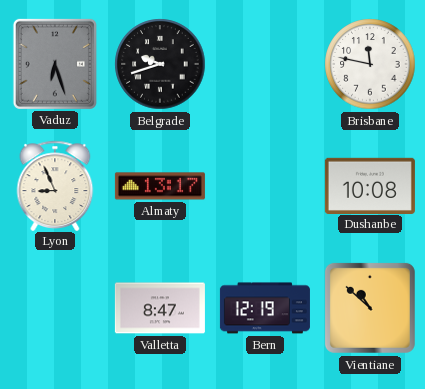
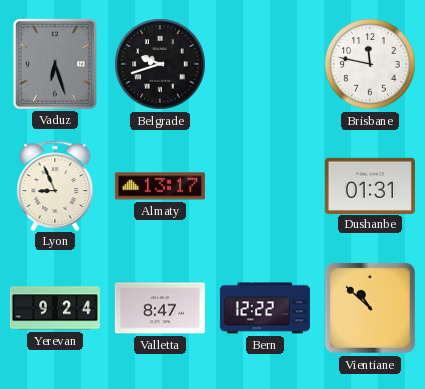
Dushanbe: 10:08 -> 01:31
Yerevan: none -> 9:24
Bern: 12:19 -> 12:22
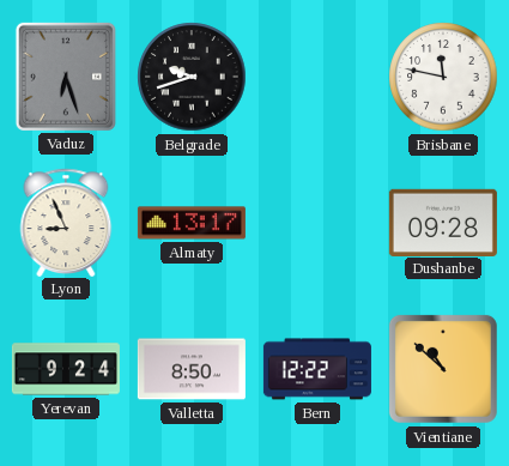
Dushanbe: 01:31 -> 09:28
Valletta: 8:47 -> 8:50
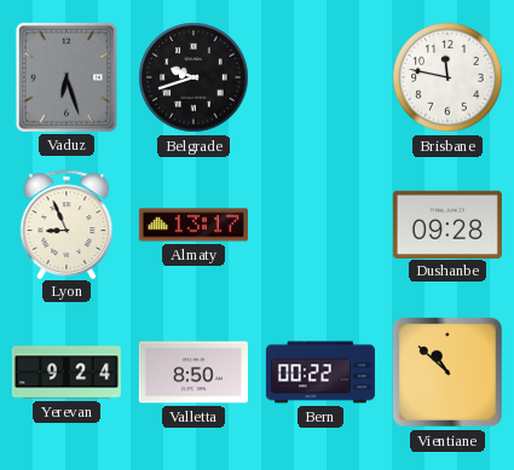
Bern: 12:22 -> 00:22
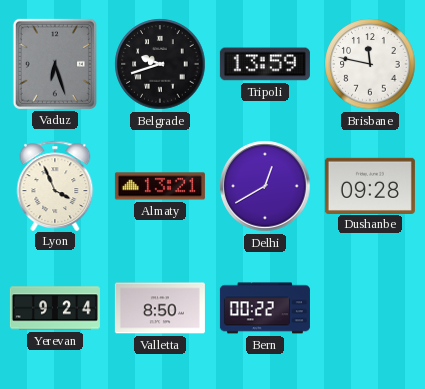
Tripoli: none -> 13:59
Lyon: 8:56 -> 3:56
Almaty: 13:17 -> 13:21
Delhi: none -> 12:40
Vientiane: 10:52 -> none
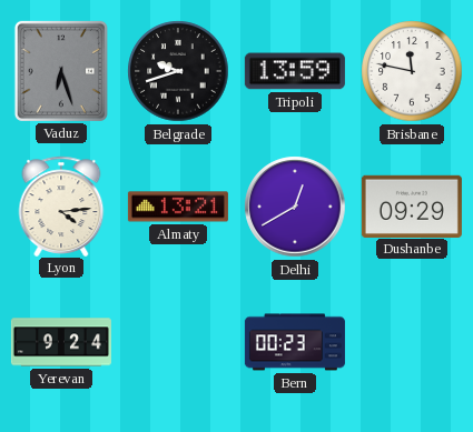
Lyon: 3:56 -> 4:14
Dushanbe: 09:28 -> 09:29
Valletta: 8:50 -> none
Bern: 00:22 -> 00:23
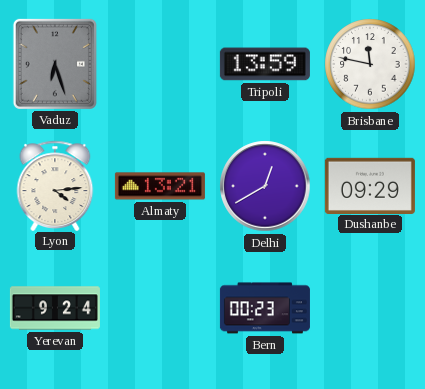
Belgrade: 9:42 -> none
